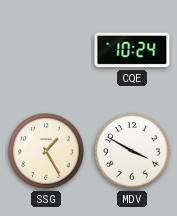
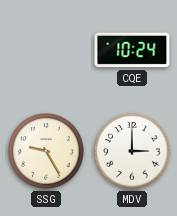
SSG: 1:25 -> 9:25
MDV: 3:50 -> 3:00
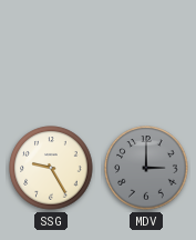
CQE: 10:24 -> none
MDV dial: white -> grey
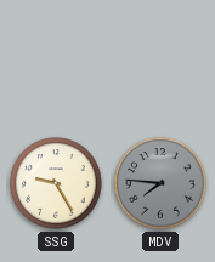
MDV: 3:00 -> 7:46
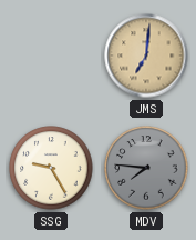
JMS: none -> 7:01
